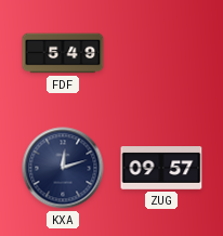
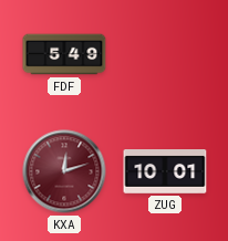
KXA dial: navy -> burgundy
ZUG: 09:57 -> 10:01
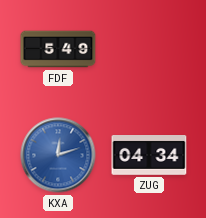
KXA dial: burgundy -> blue
ZUG: 10:01 -> 04:34
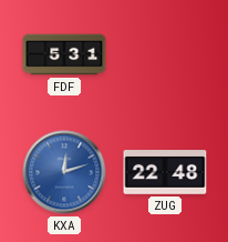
FDF: 5:49 -> 5:31
ZUG: 04:34 -> 22:48
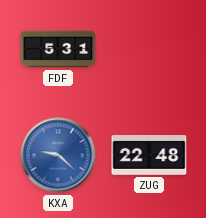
KXA: 12:12 -> 9:22
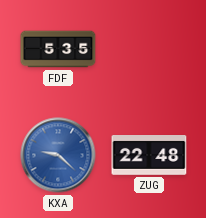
FDF: 5:31 -> 5:35
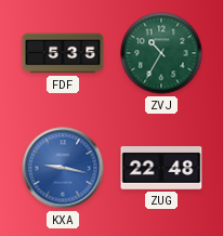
ZVJ: none -> 10:35
KXA: 9:22 -> 9:17
